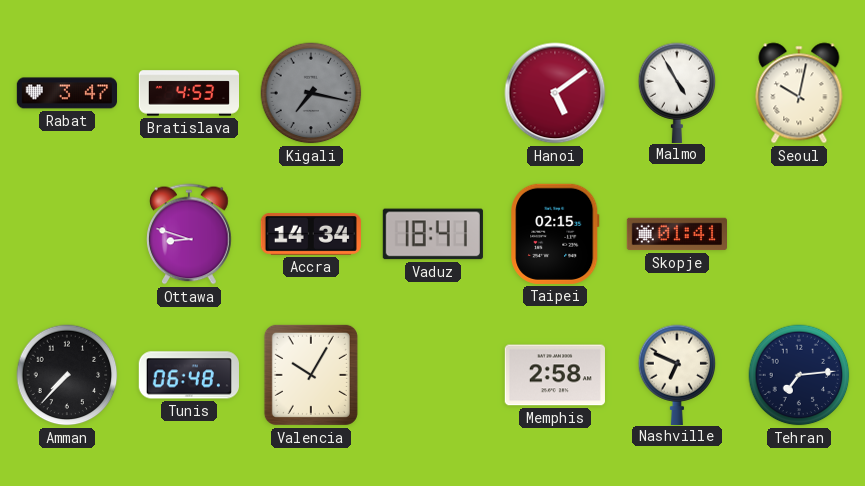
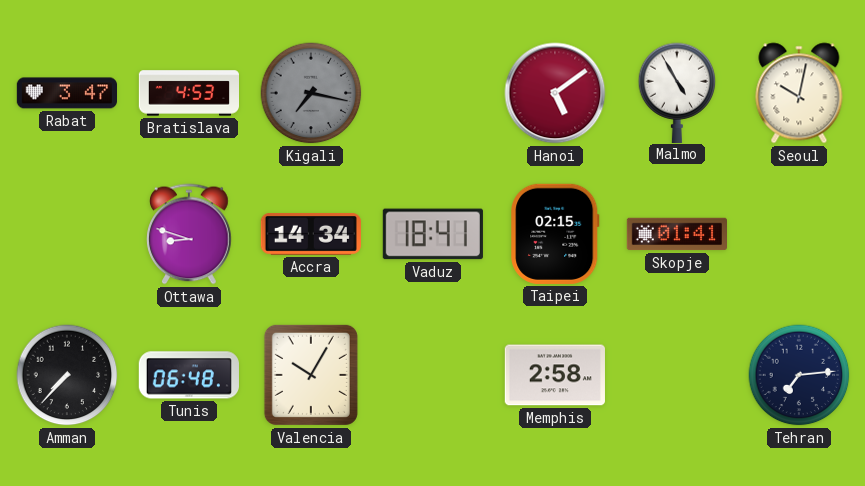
Nashville: 6:49 -> none
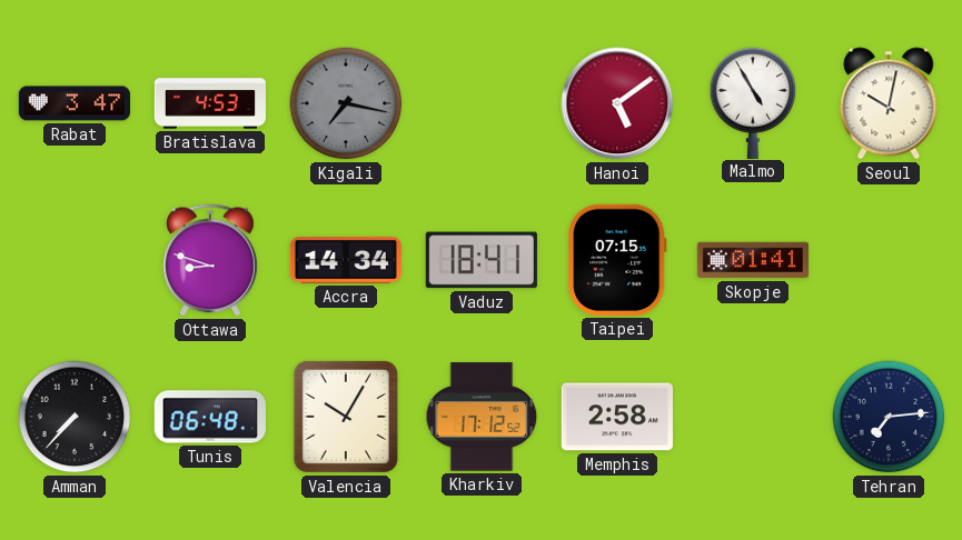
Taipei: 02:15 -> 07:15
Kharkiv: none -> 17:12
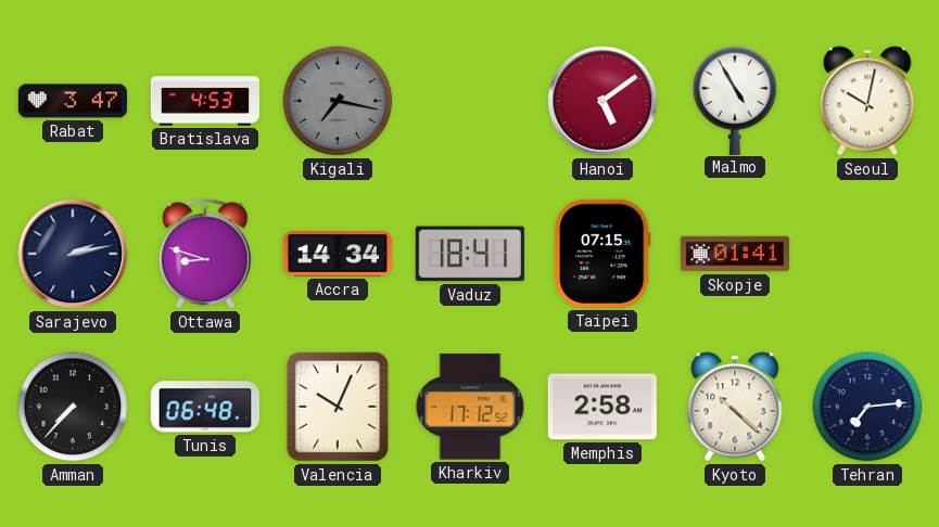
Sarajevo: none -> 2:13
Valencia: 10:05 -> 10:04
Kyoto: none -> 10:22
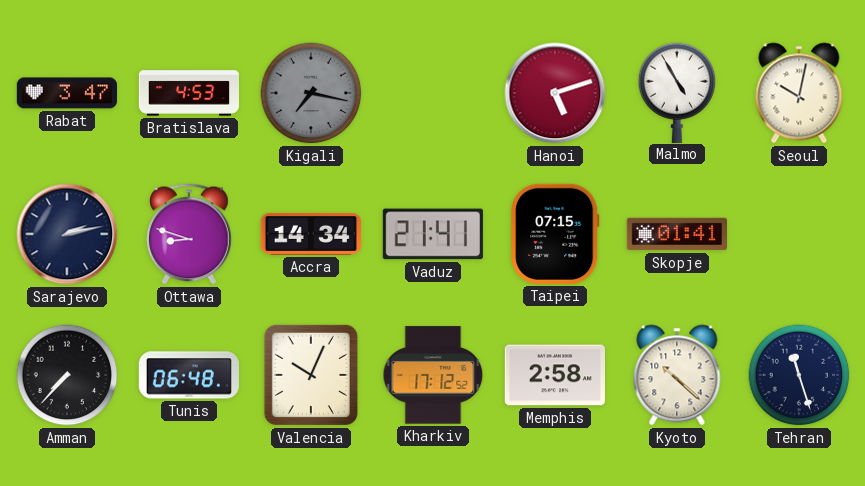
Hanoi: 5:09 -> 5:12
Vaduz: 18:41 -> 21:41
Tehran: 7:14 -> 11:27
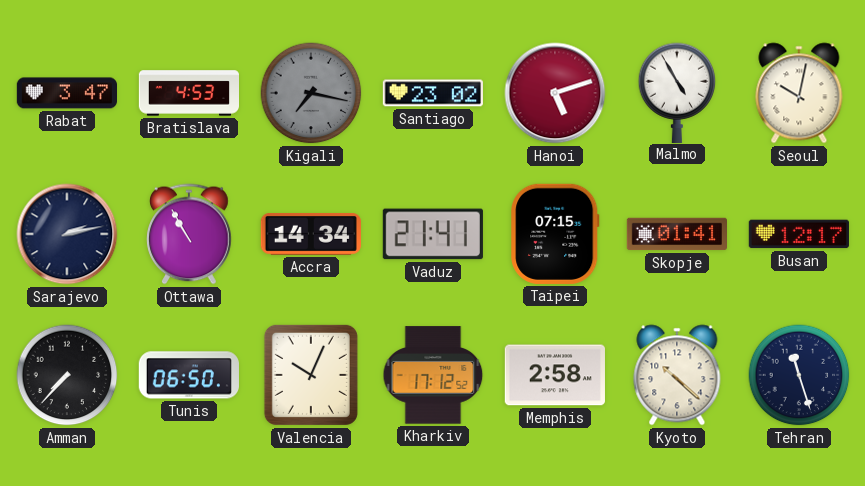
Santiago: none -> 23:02
Ottawa: 8:48 -> 10:55
Busan: none -> 12:17
Tunis: 06:48 -> 06:50
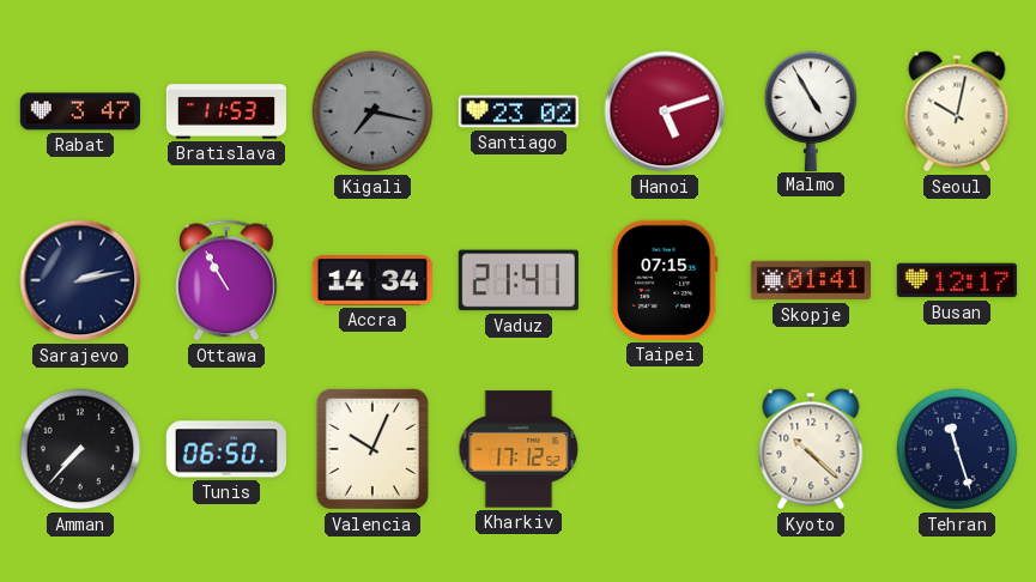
Bratislava: 4:53 -> 11:53
Memphis: 2:58 -> none
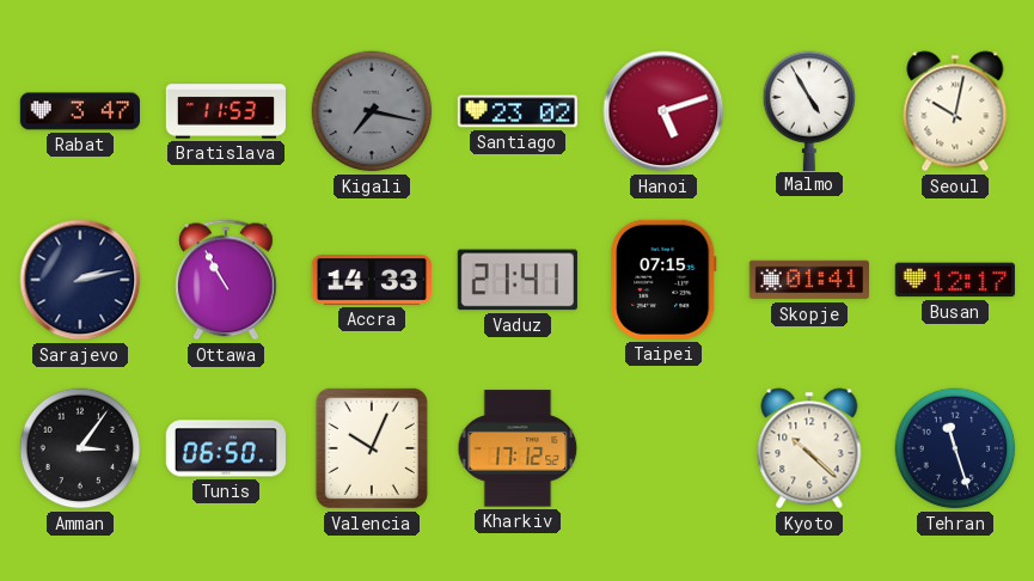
Accra: 14:34 -> 14:33
Amman: 7:37 -> 3:06
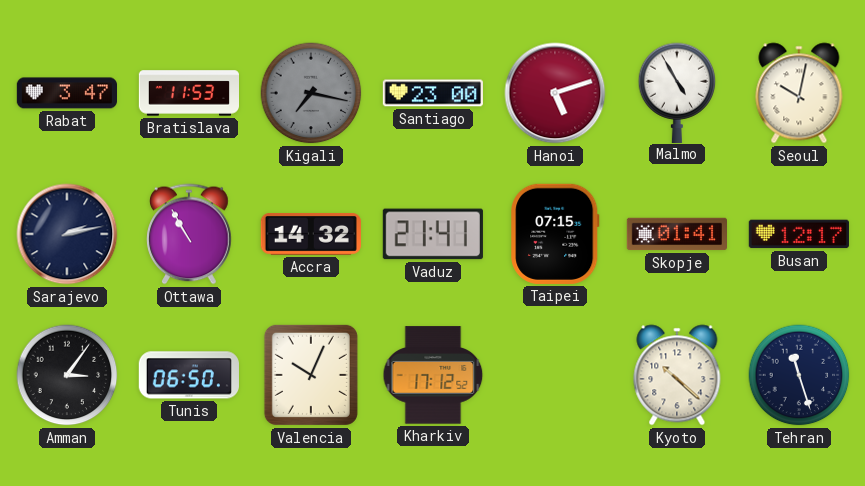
Santiago: 23:02 -> 23:00
Accra: 14:33 -> 14:32
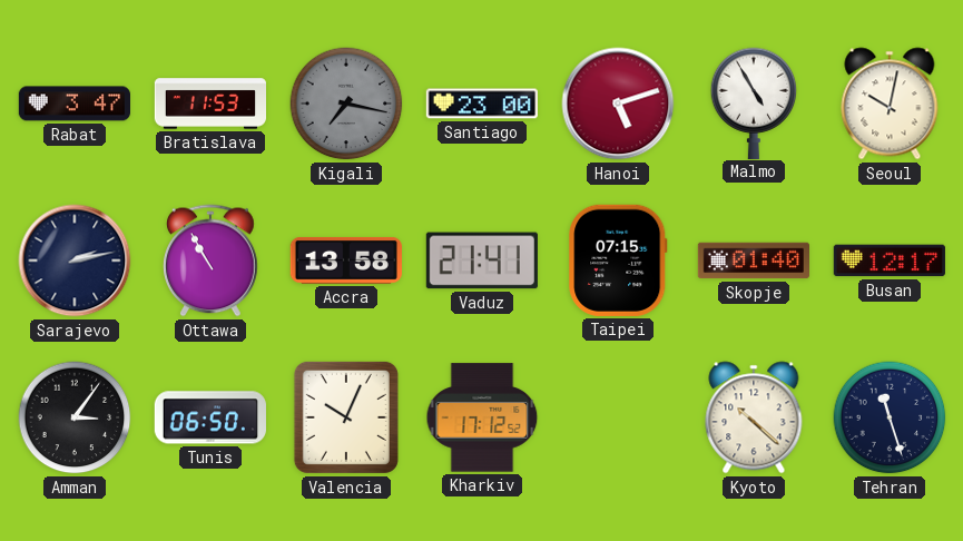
Accra: 14:32 -> 13:58
Skopje: 01:41 -> 01:40
